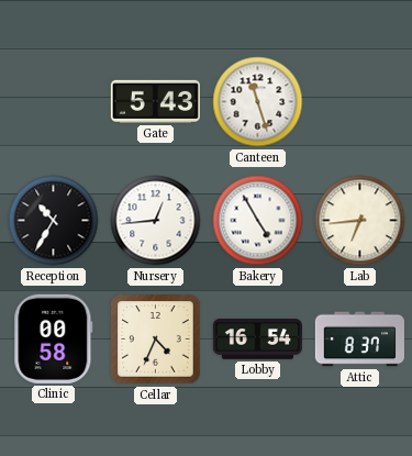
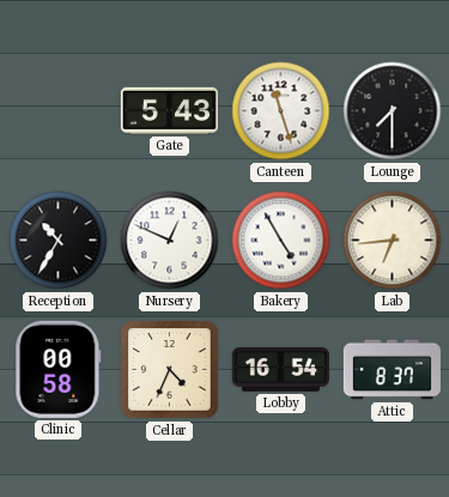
Lounge: none -> 7:30
Nursery: 12:44 -> 12:49
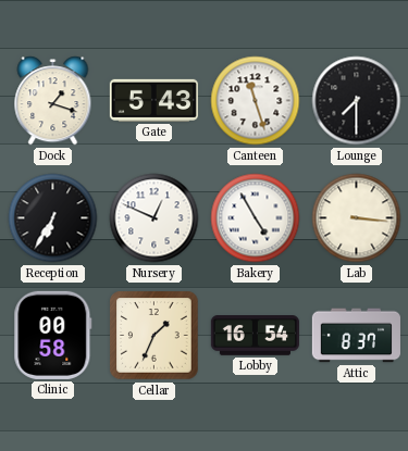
Dock: none -> 1:18
Reception: 10:35 -> 6:35
Lab: 6:44 -> 3:16
Cellar: 4:34 -> 1:34
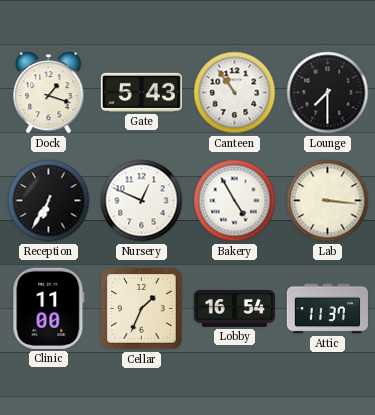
Canteen: 11:27 -> 10:54
Clinic: 00:58 -> 11:00
Attic: 8:37 -> 11:37
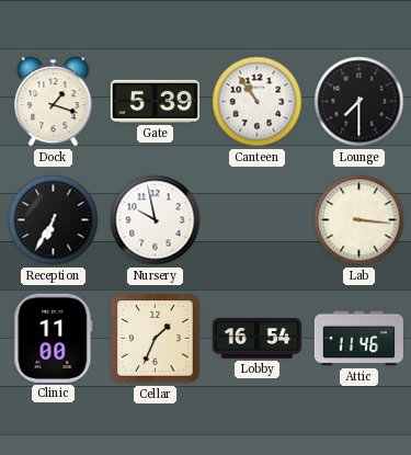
Gate: 5:43 -> 5:39
Nursery: 12:49 -> 9:58
Bakery: 4:55 -> none
Attic: 11:37 -> 11:46
